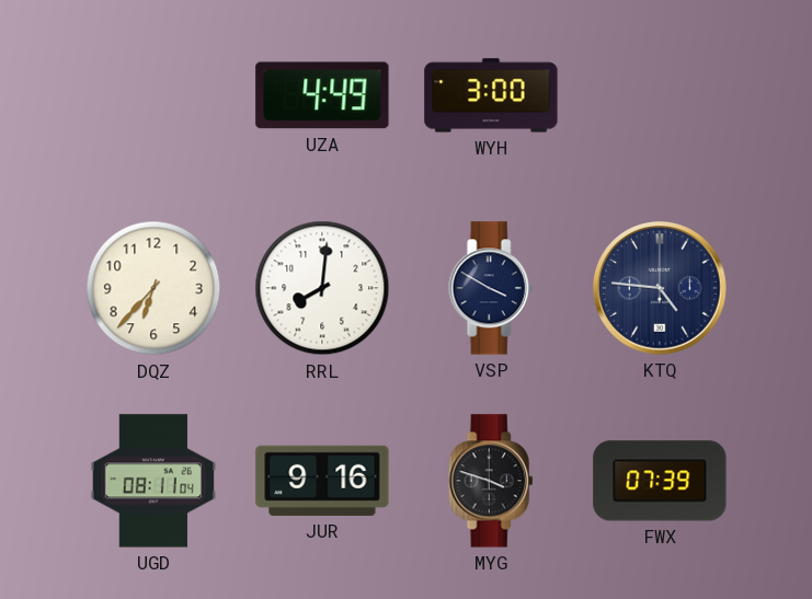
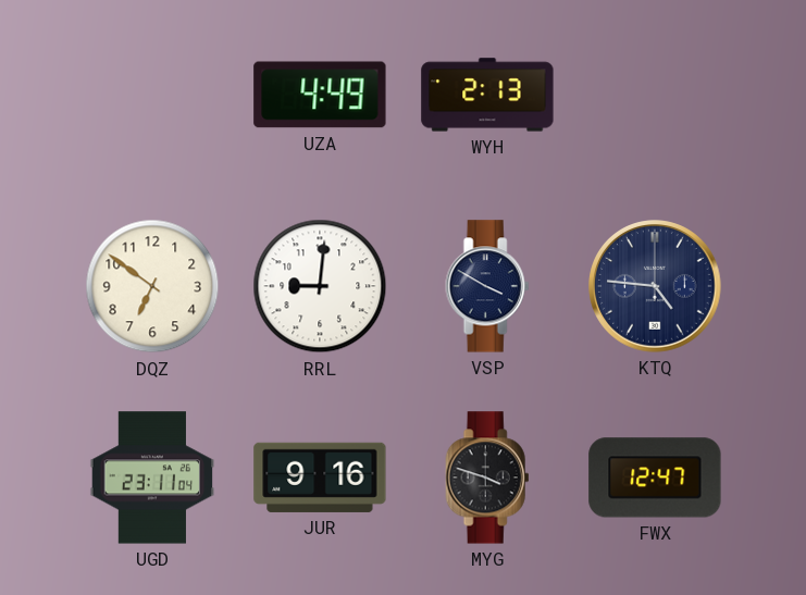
WYH: 3:00 -> 2:13
DQZ: 6:37 -> 6:51
RRL: 8:01 -> 9:01
UGD: 08:11 -> 23:11
FWX: 07:39 -> 12:47
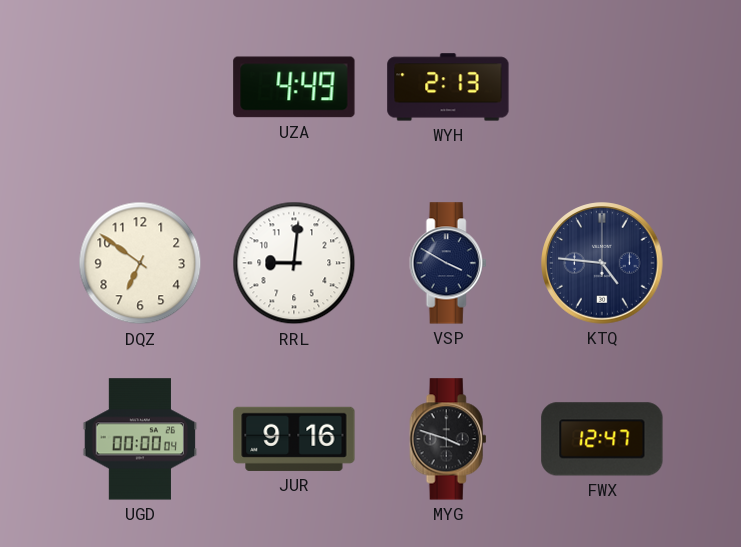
UGD: 23:11 -> 00:00
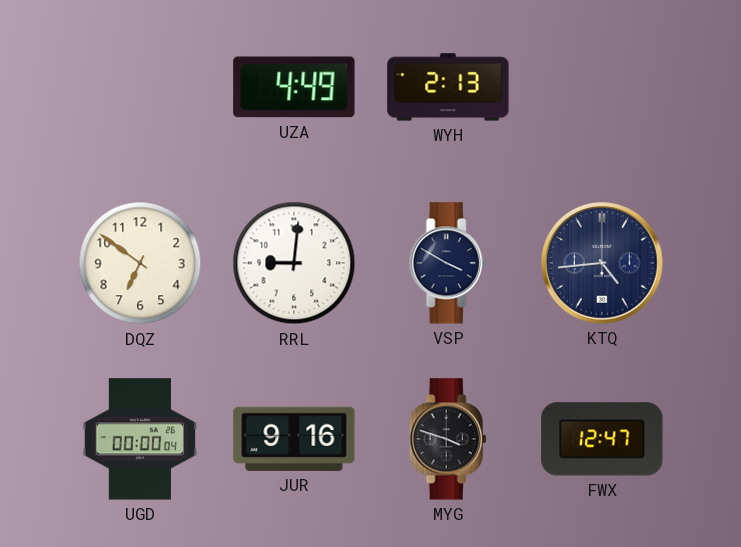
KTQ: 4:46 -> 4:44
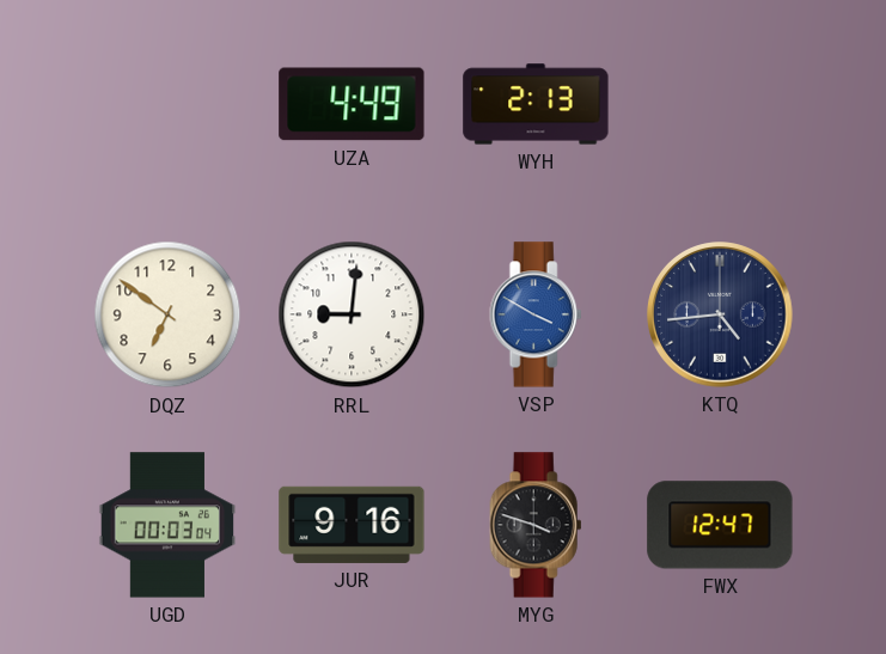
VSP dial: navy -> blue
UGD: 00:00 -> 00:03
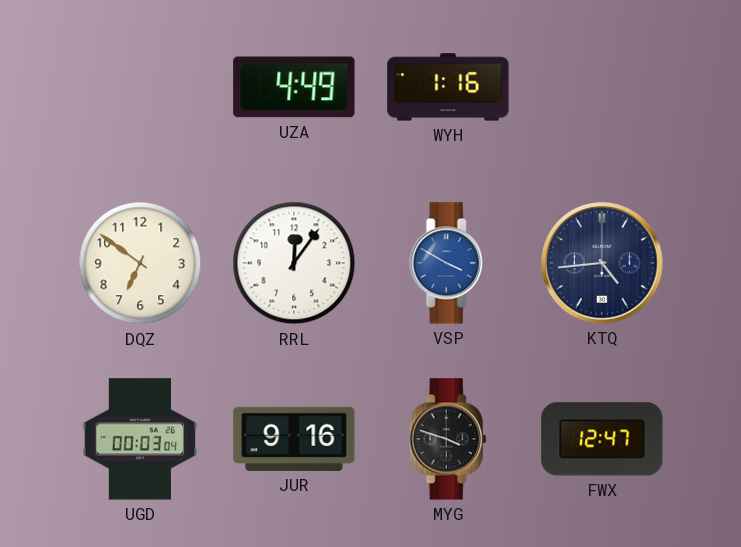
WYH: 2:13 -> 1:16
RRL: 9:01 -> 12:06
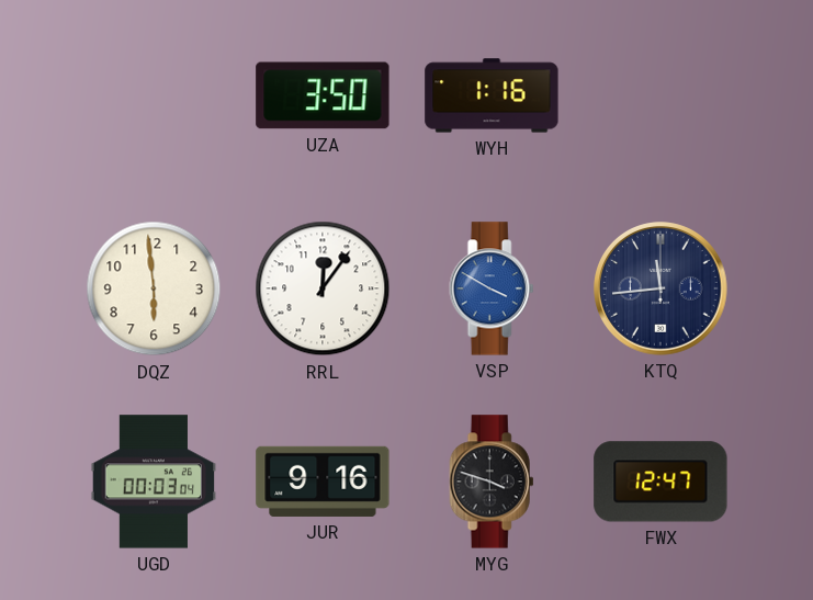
UZA: 4:49 -> 3:50
DQZ: 6:51 -> 5:59
KTQ: 4:44 -> 11:44
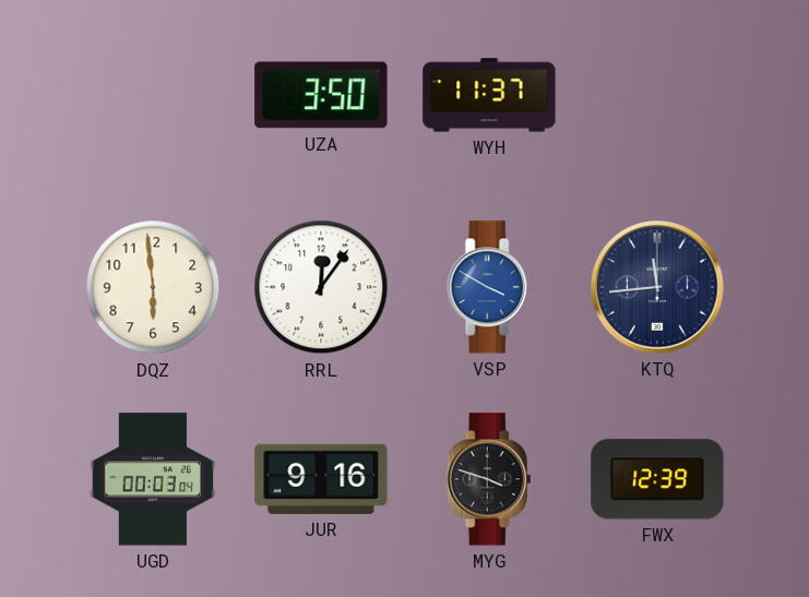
WYH: 1:16 -> 11:37
FWX: 12:47 -> 12:39
